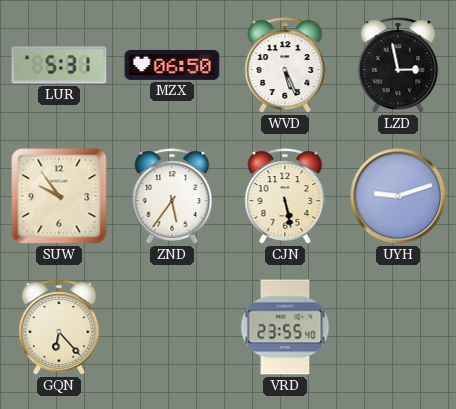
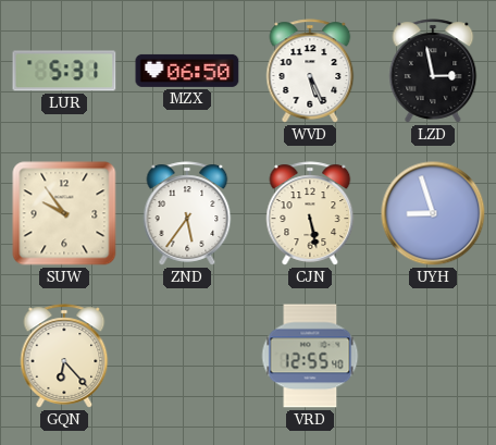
UYH: 9:12 -> 8:57
VRD: 23:55 -> 12:55
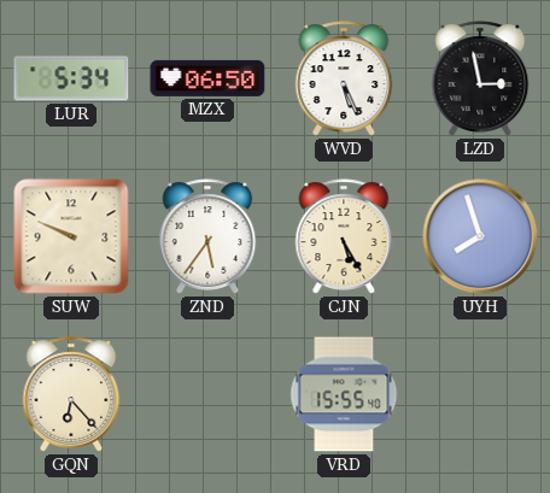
LUR: 5:31 -> 5:34
SUW: 9:54 -> 9:49
CJN: 5:28 -> 5:25
UYH: 8:57 -> 7:57
VRD: 12:55 -> 15:55
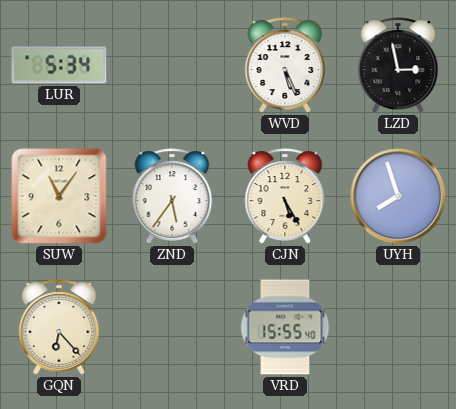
MZX: 06:50 -> none
SUW: 9:49 -> 11:06
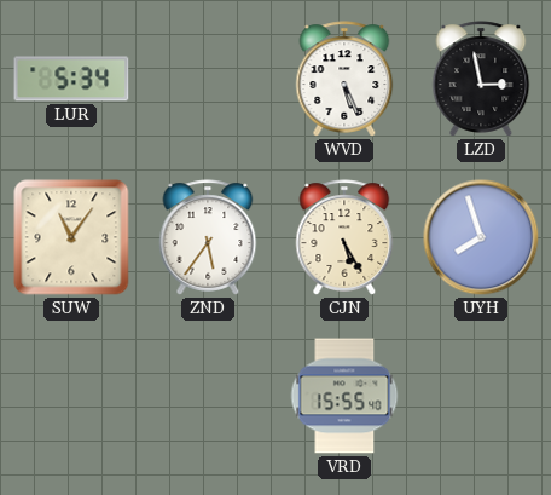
GQN: 6:23 -> none
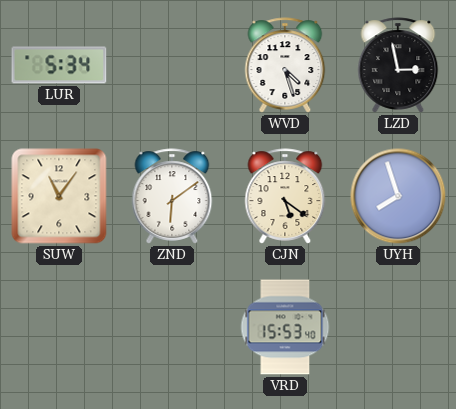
WVD: 5:26 -> 4:27
ZND: 5:36 -> 6:09
CJN: 5:25 -> 5:21
VRD: 15:55 -> 15:53
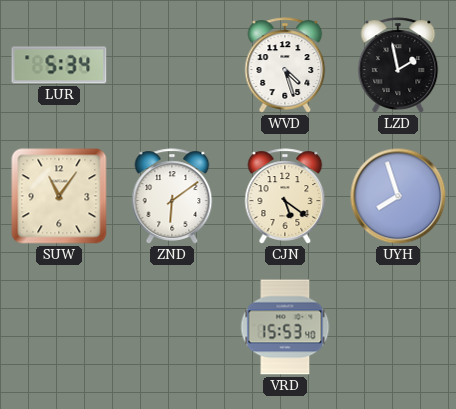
LZD: 2:58 -> 1:58
